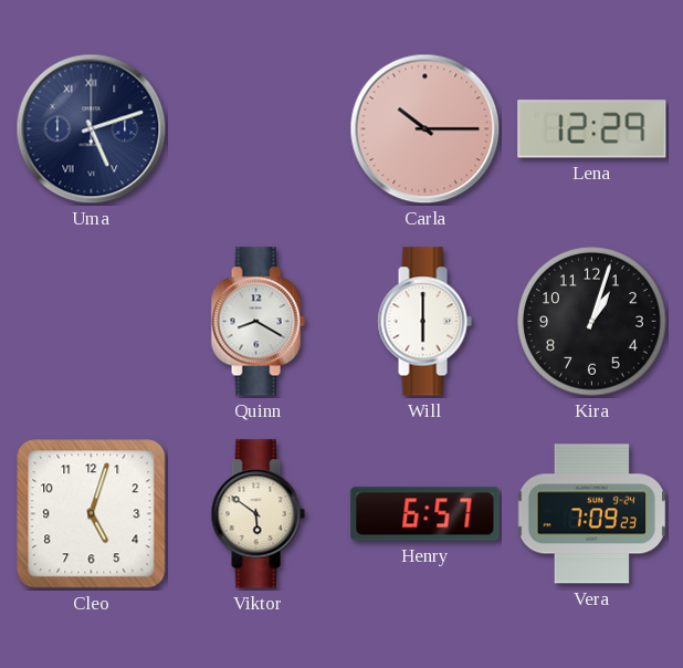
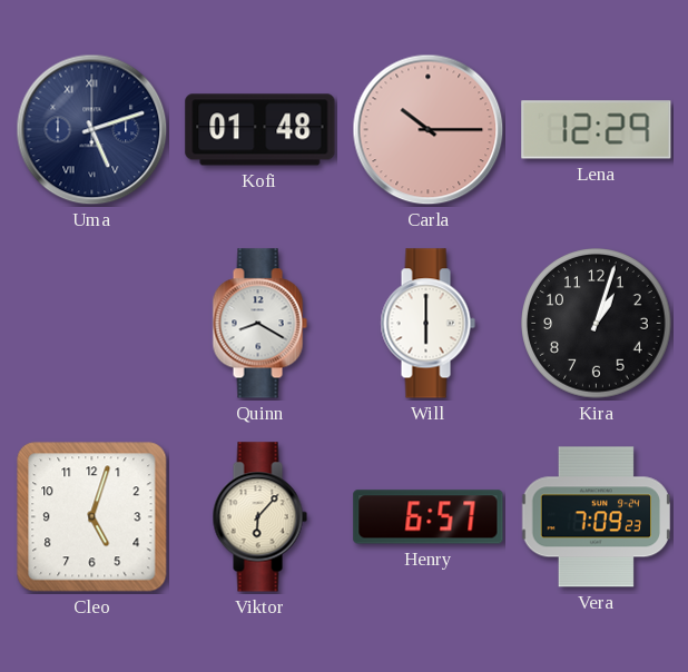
Kofi: none -> 01:48
Viktor: 5:51 -> 6:07
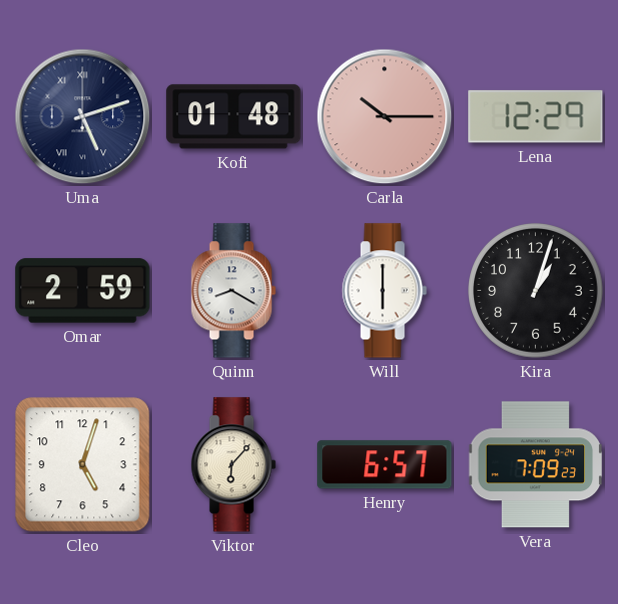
Omar: none -> 2:59
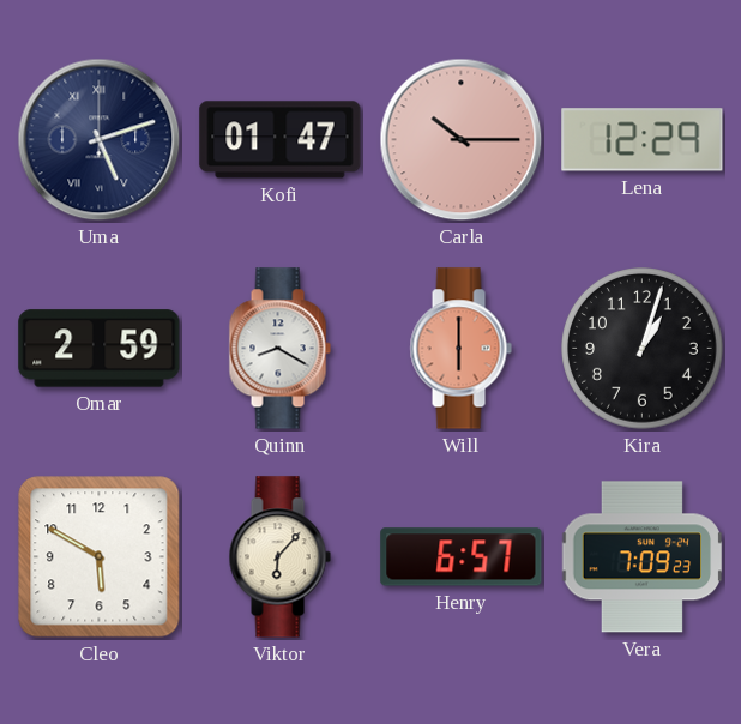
Kofi: 01:48 -> 01:47
Will dial: white -> salmon
Cleo: 5:03 -> 5:50
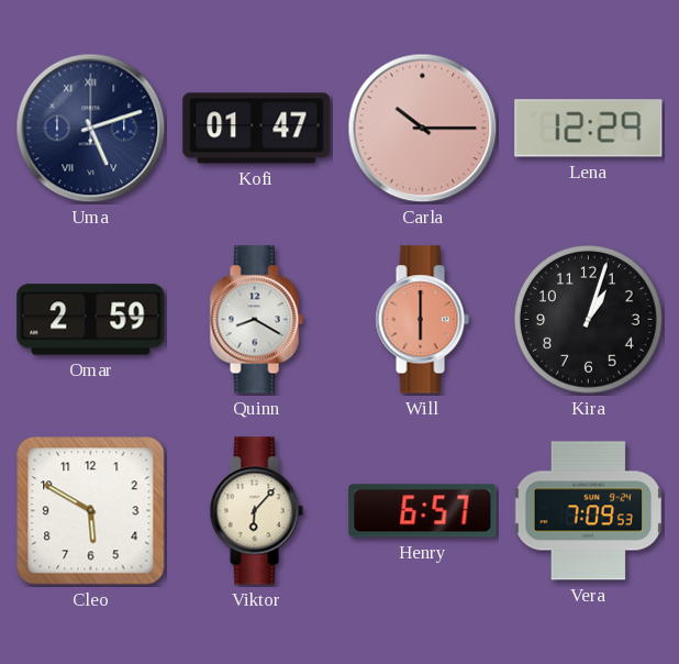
Vera: 7:09:23 -> 7:09:53
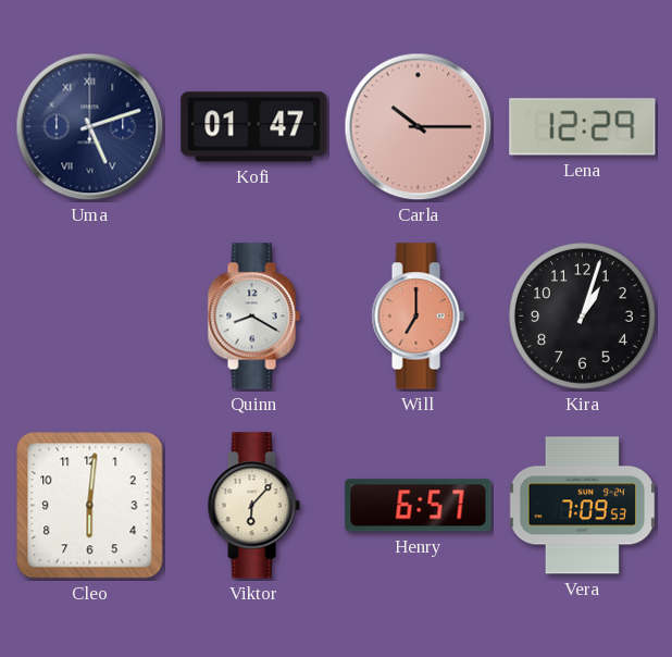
Omar: 2:59 -> none
Will: 6:00 -> 7:00
Cleo: 5:50 -> 6:01
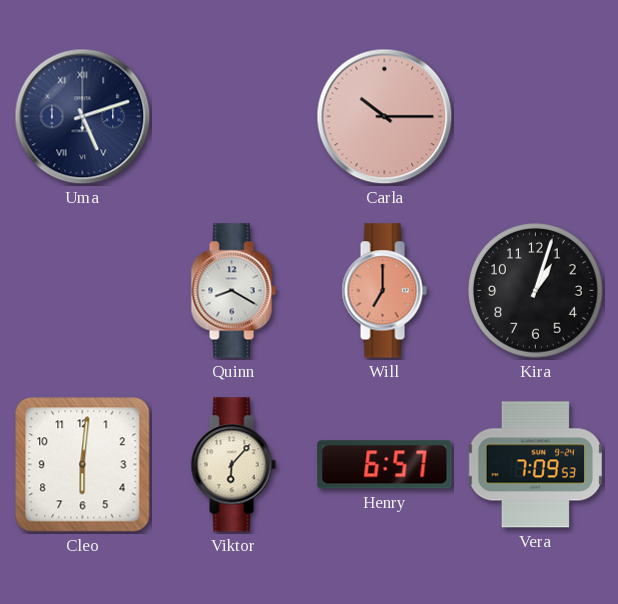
Kofi: 01:47 -> none
Lena: 12:29 -> none
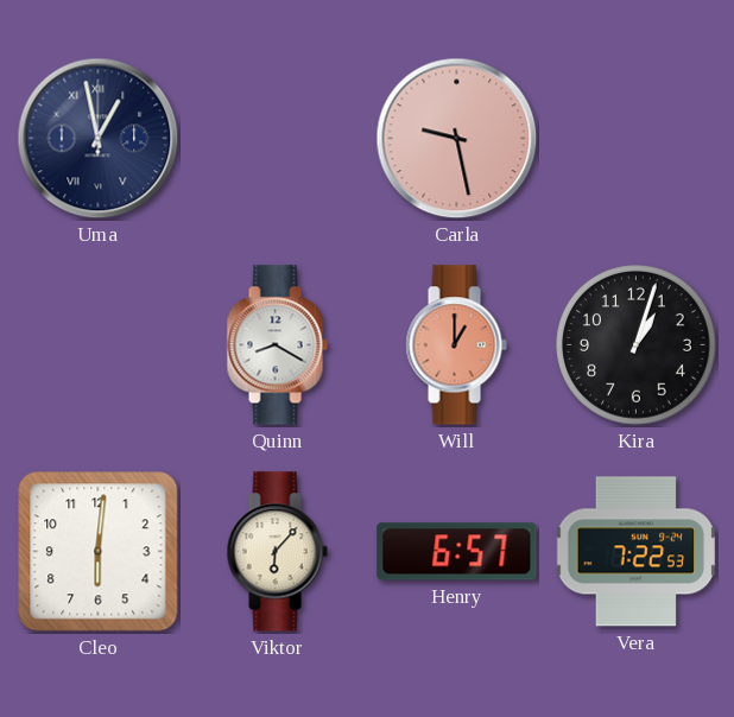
Uma: 5:12 -> 12:58
Carla: 10:15 -> 9:28
Will: 7:00 -> 1:00
Vera: 7:09 -> 7:22
